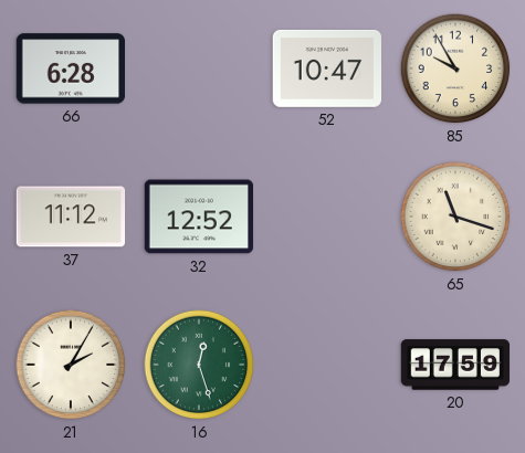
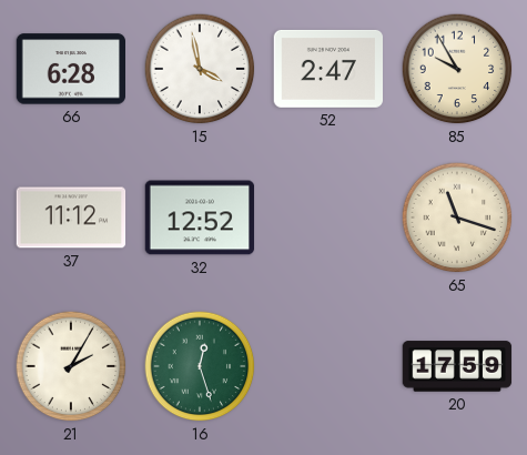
15: none -> 3:58
52: 10:47 -> 2:47
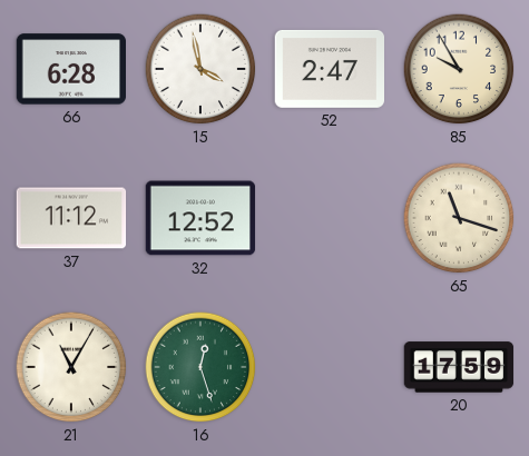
21: 2:05 -> 11:05
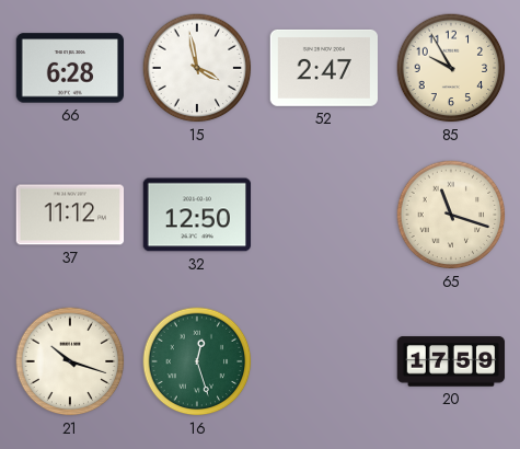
32: 12:52 -> 12:50
21: 11:05 -> 10:18
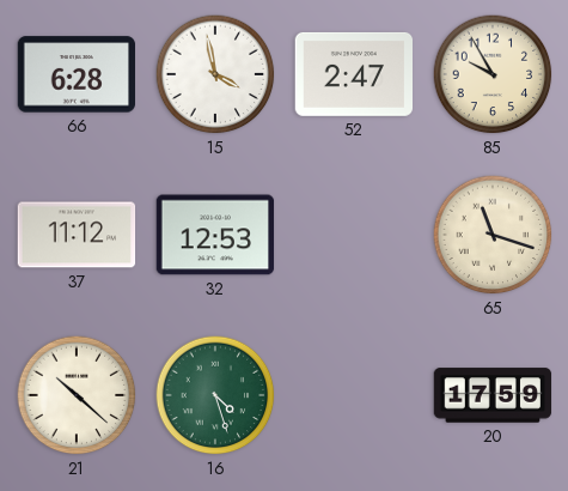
32: 12:50 -> 12:53
21: 10:18 -> 10:22
16: 12:27 -> 4:27
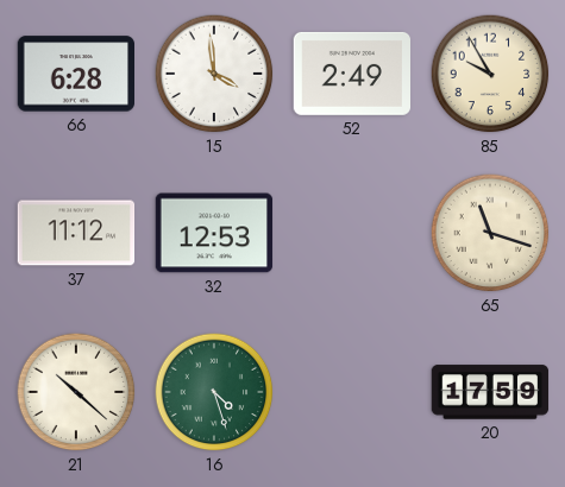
15: 3:58 -> 3:59
52: 2:47 -> 2:49
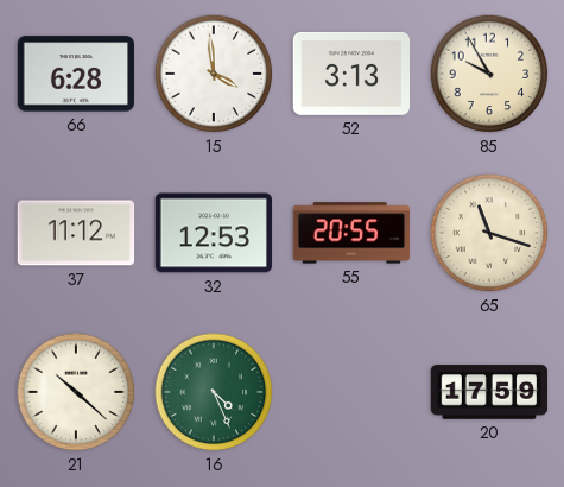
52: 2:49 -> 3:13
55: none -> 20:55
16: 4:27 -> 4:26
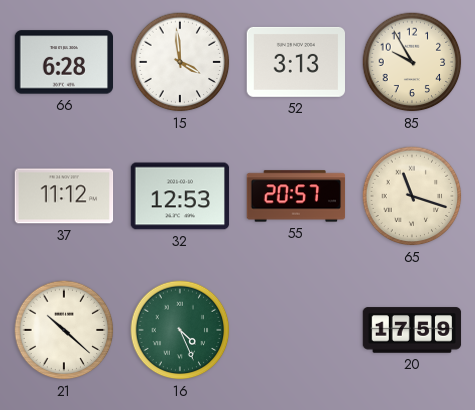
55: 20:55 -> 20:57
